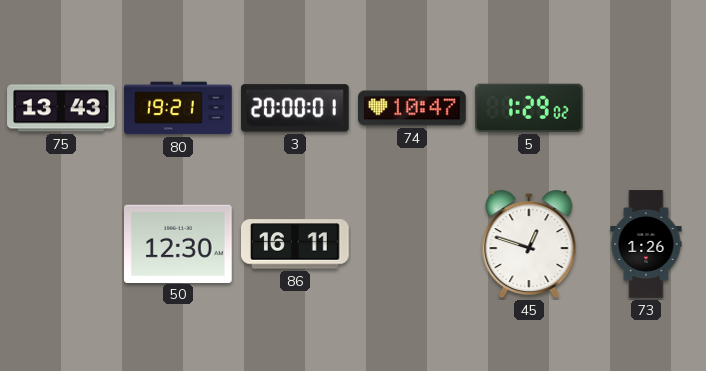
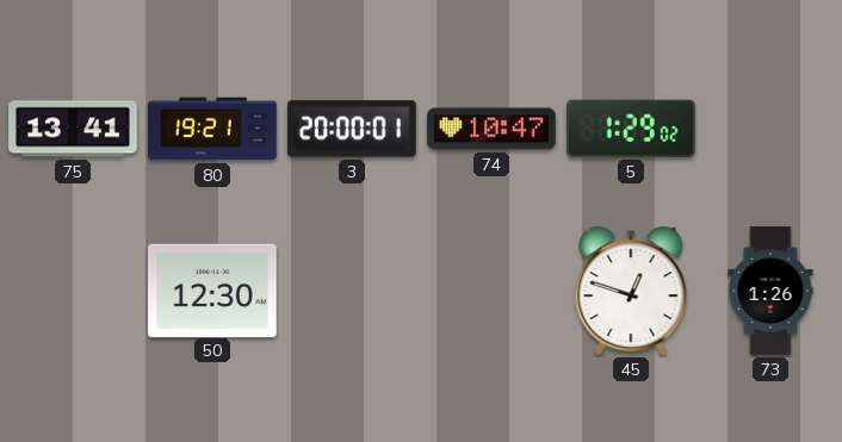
75: 13:43 -> 13:41
86: 16:11 -> none
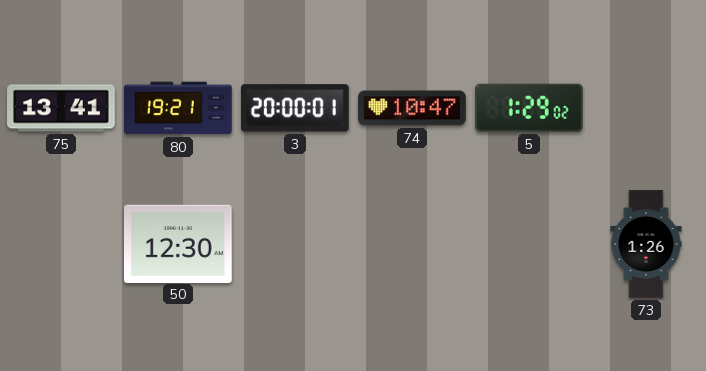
45: 12:48 -> none
